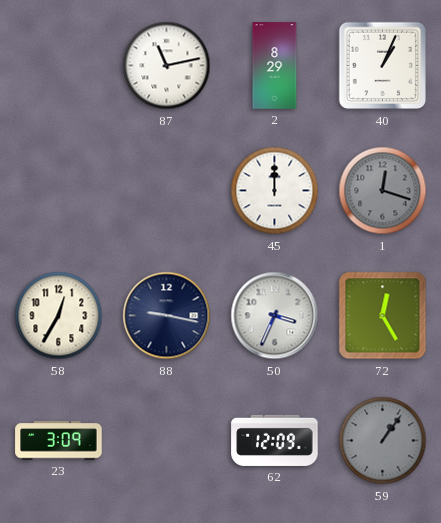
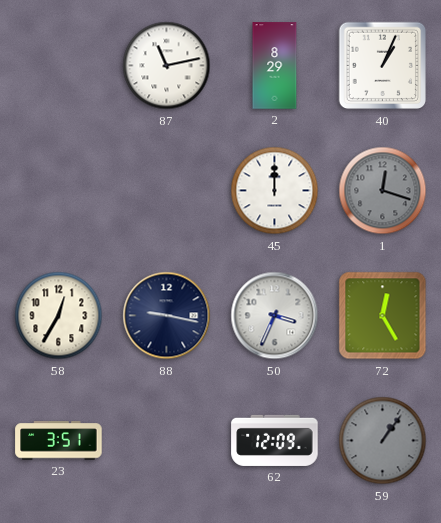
23: 3:09 -> 3:51
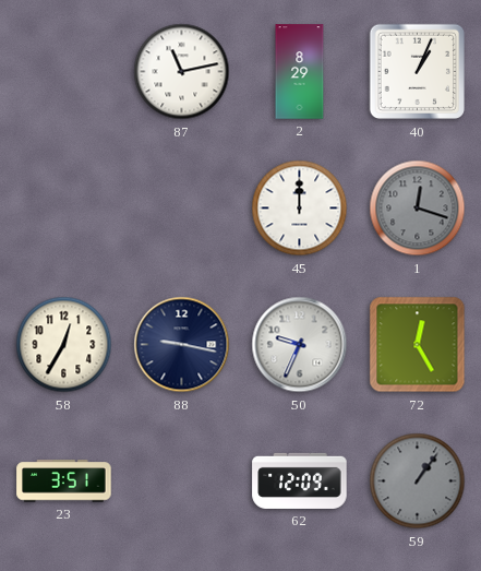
50: 3:34 -> 9:34
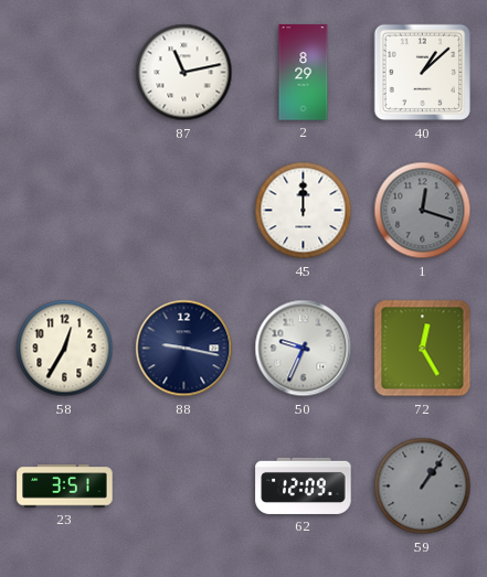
40: 1:04 -> 1:08
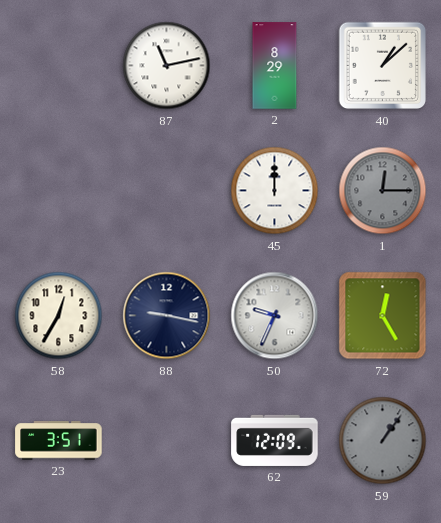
1: 12:18 -> 12:15
